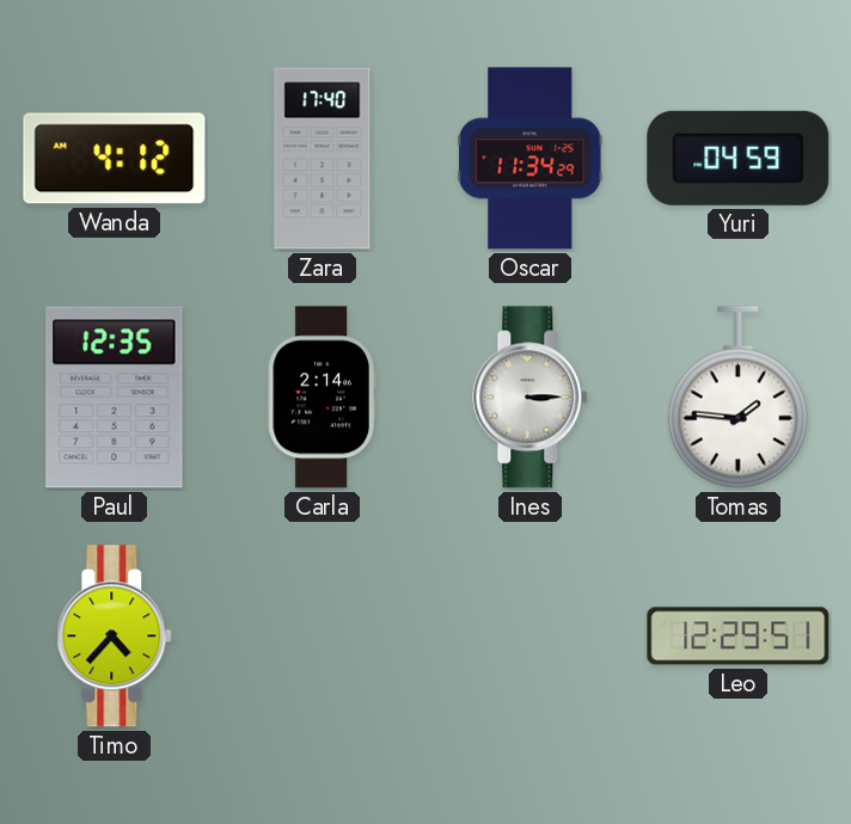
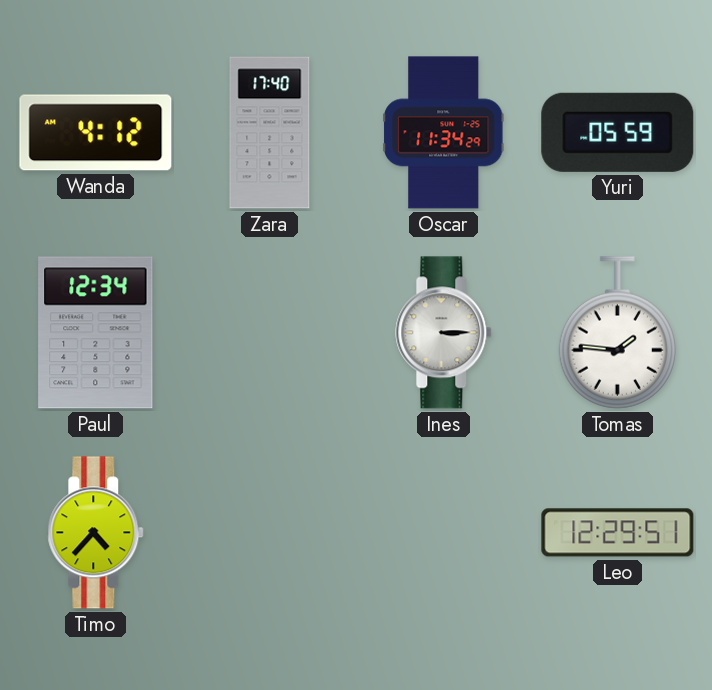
Yuri: 04:59 -> 05:59
Paul: 12:35 -> 12:34
Carla: 2:14 -> none
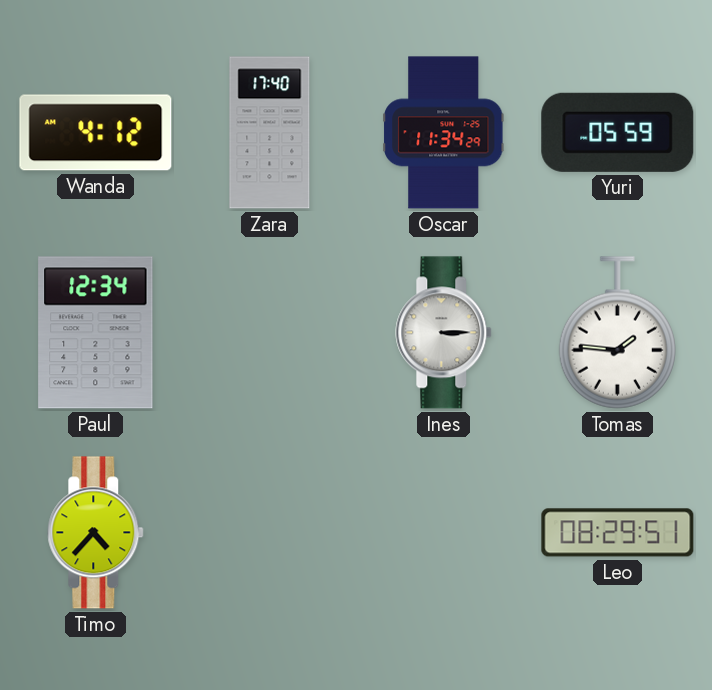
Leo: 12:29 -> 08:29
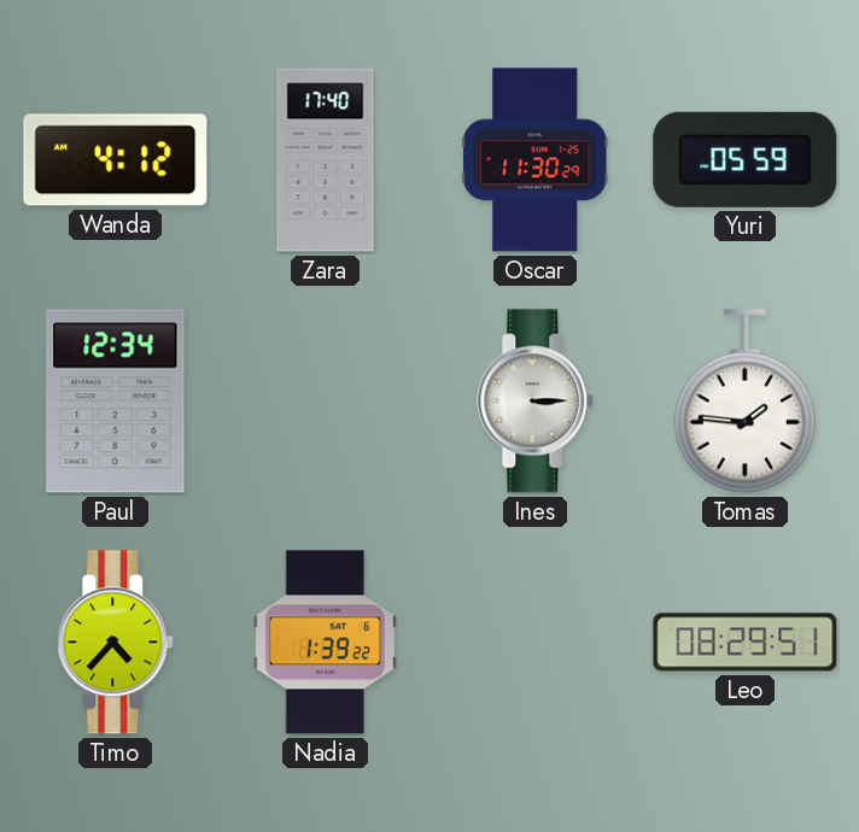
Oscar: 11:34 -> 11:30
Nadia: none -> 1:39
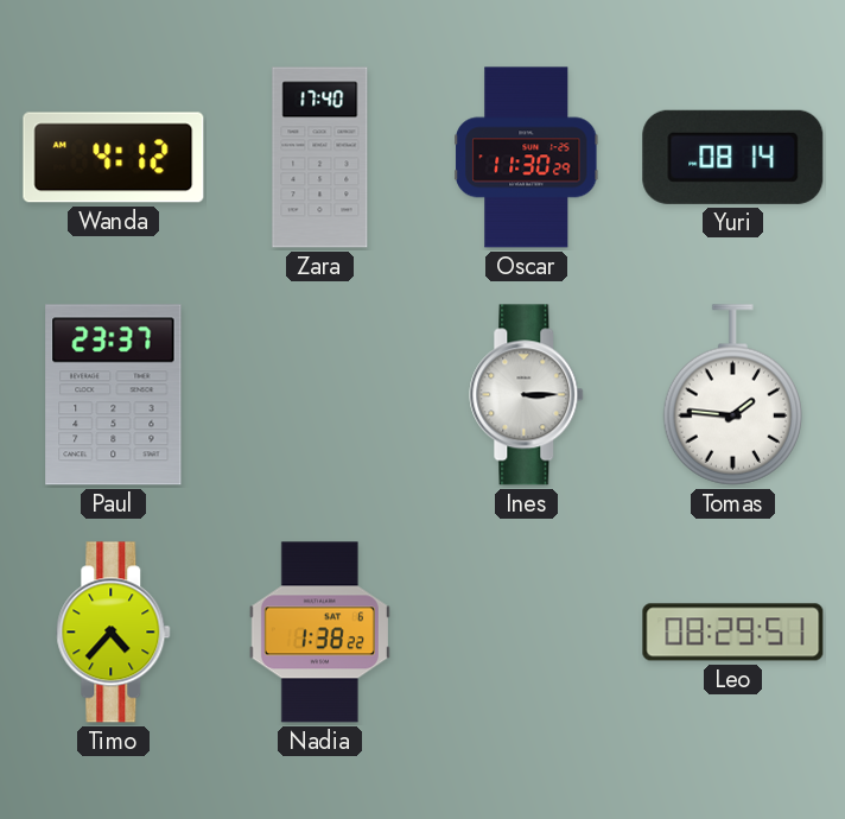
Yuri: 05:59 -> 08:14
Paul: 12:34 -> 23:37
Nadia: 1:39 -> 1:38
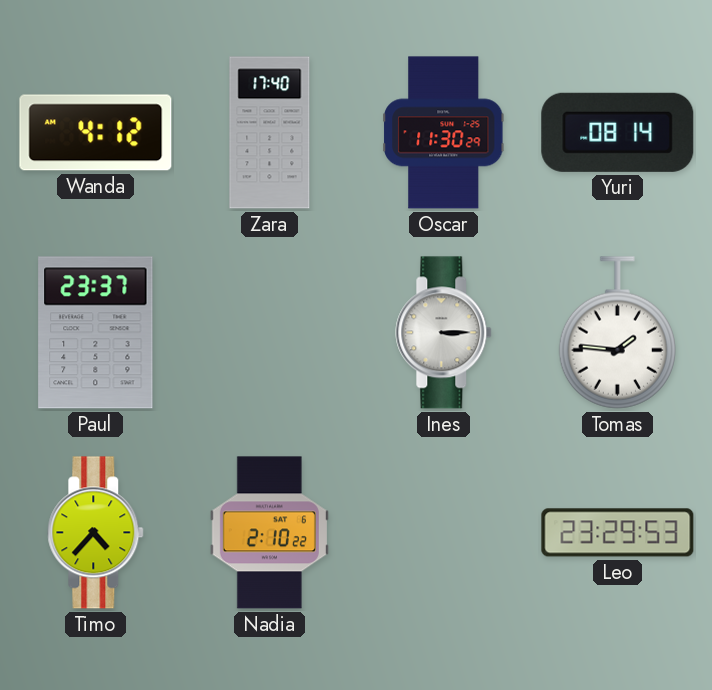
Nadia: 1:38 -> 2:10
Leo: 08:29 -> 23:29
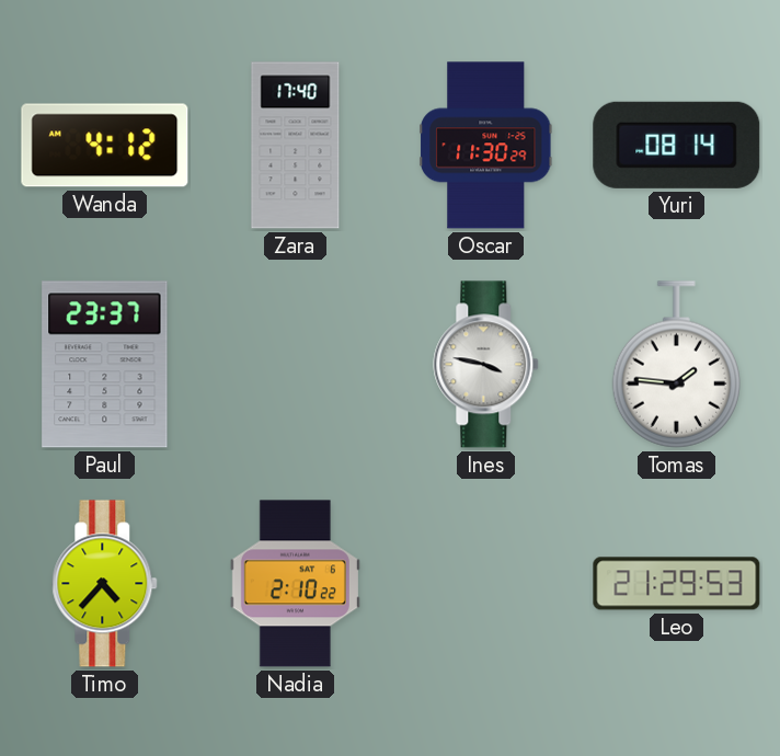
Ines: 3:15 -> 3:47
Leo: 23:29 -> 21:29
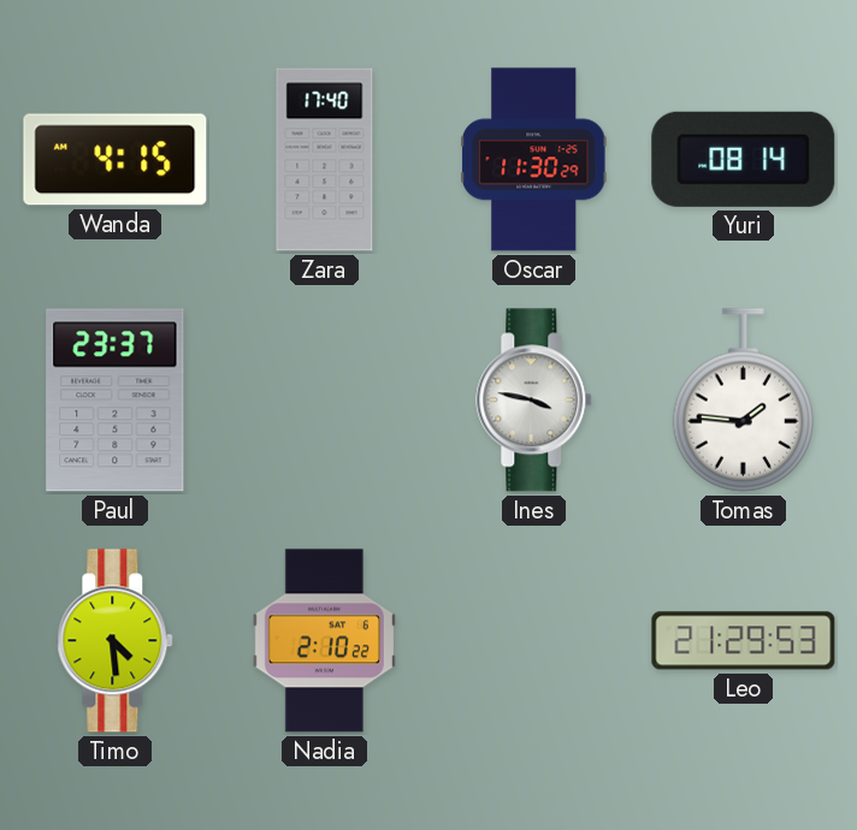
Wanda: 4:12 -> 4:15
Timo: 4:37 -> 4:29
